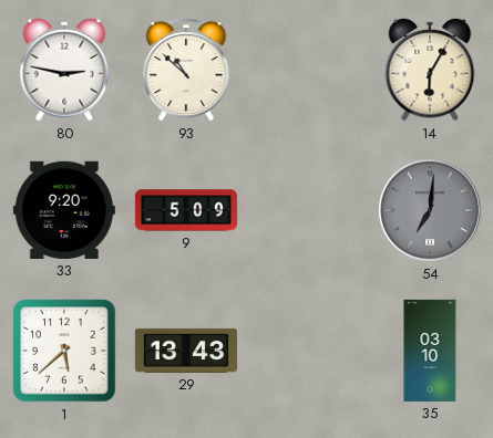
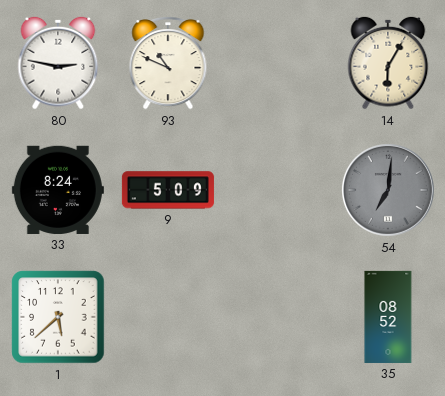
93: 10:52 -> 10:49
33: 9:20 -> 8:24
29: 13:43 -> none
35: 03:10 -> 08:52
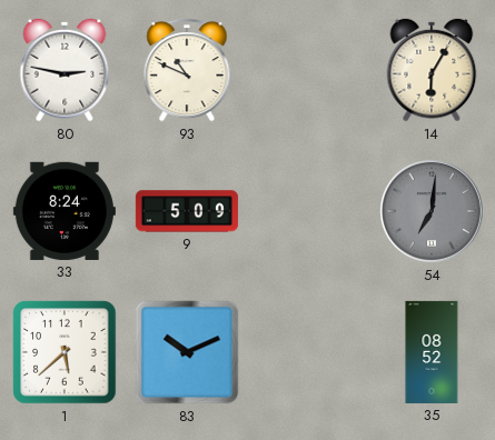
83: none -> 10:11
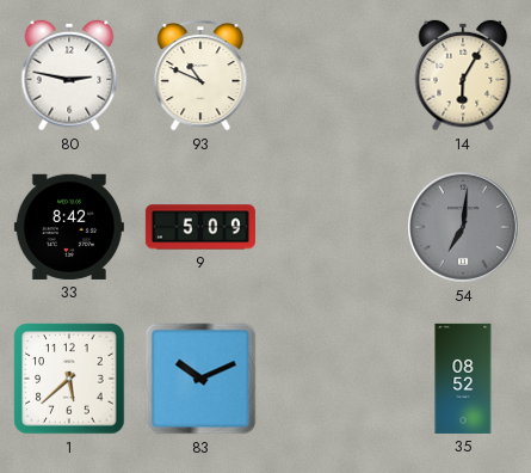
33: 8:24 -> 8:42
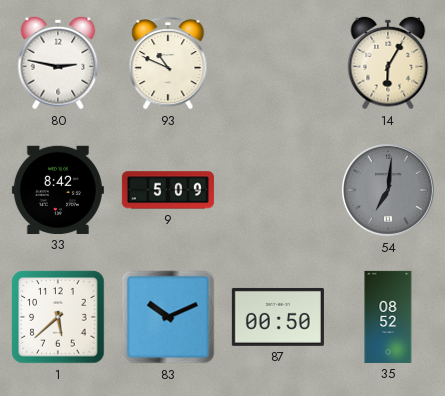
87: none -> 00:50
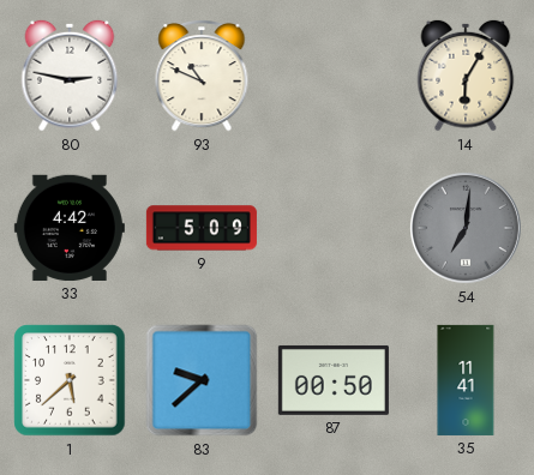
33: 8:42 -> 4:42
83: 10:11 -> 9:38
35: 08:52 -> 11:41
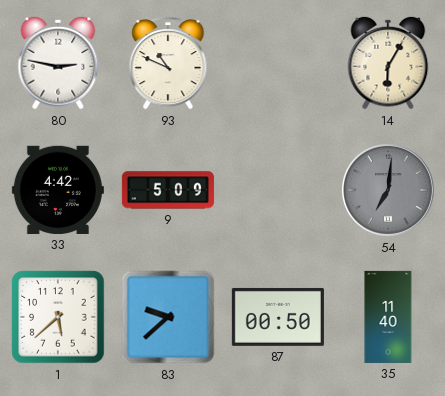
35: 11:41 -> 11:40
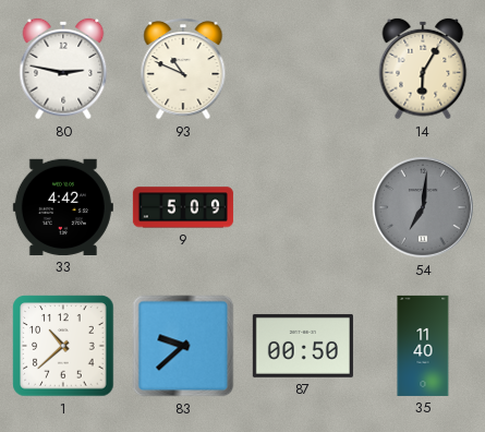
1: 5:38 -> 10:38
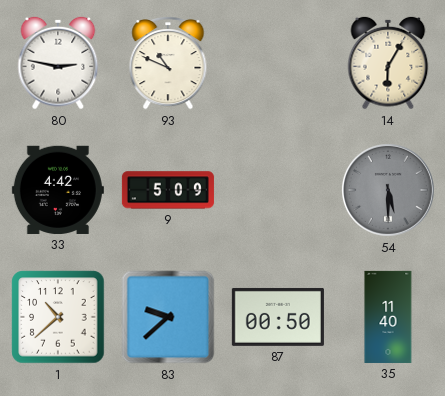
54: 7:01 -> 5:30
